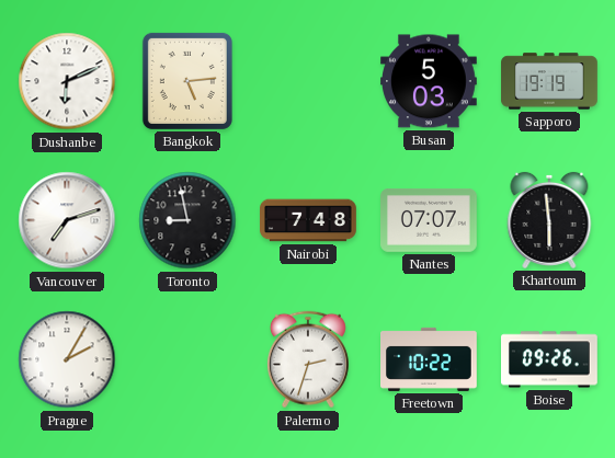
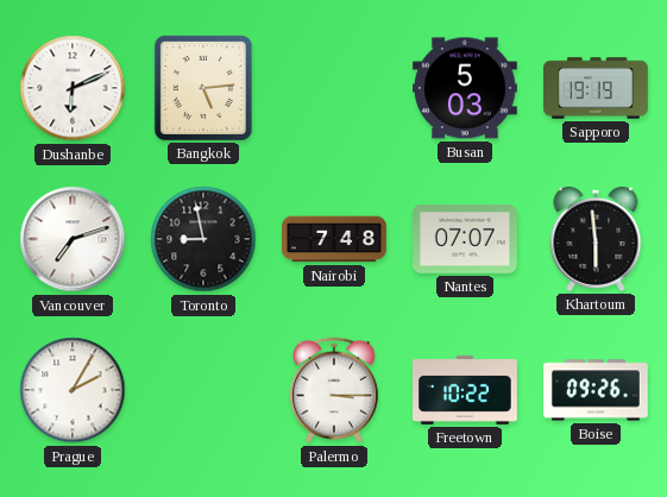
Palermo: 2:33 -> 3:15
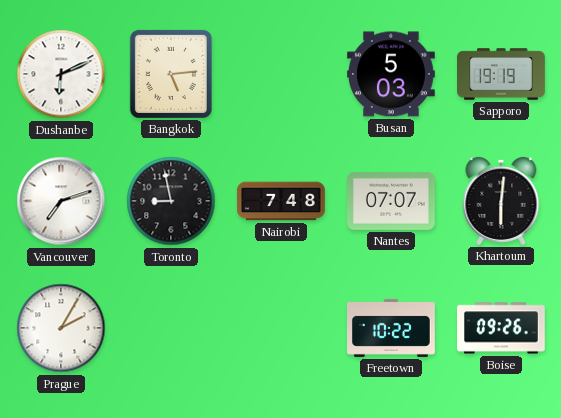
Khartoum: 5:59 -> 6:01
Palermo: 3:15 -> none
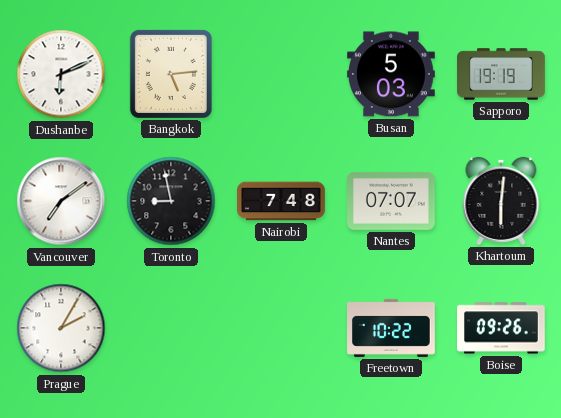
Vancouver: 7:12 -> 7:09
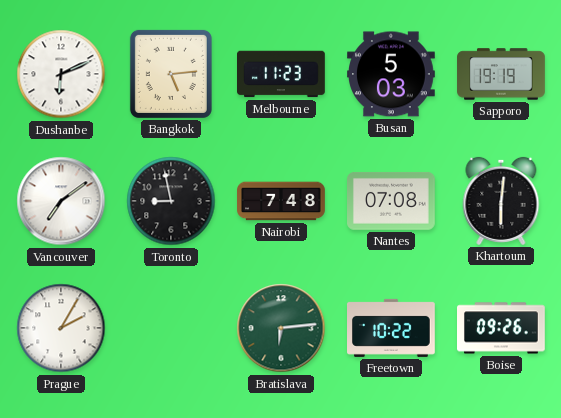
Melbourne: none -> 11:23
Nantes: 07:07 -> 07:08
Bratislava: none -> 6:14
